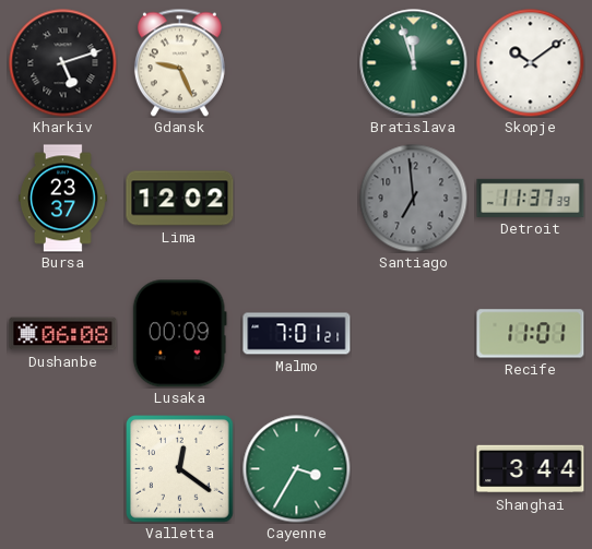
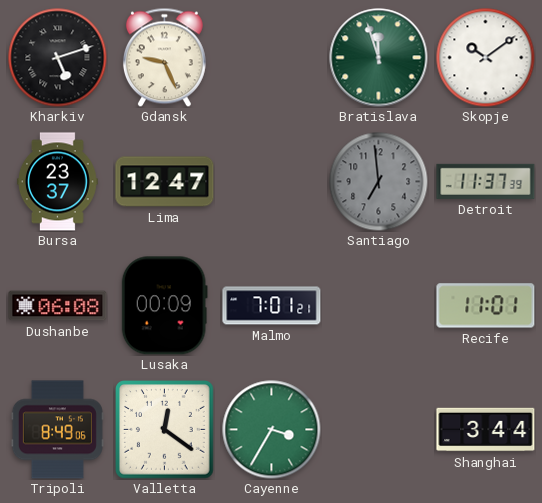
Lima: 12:02 -> 12:47
Tripoli: none -> 8:49
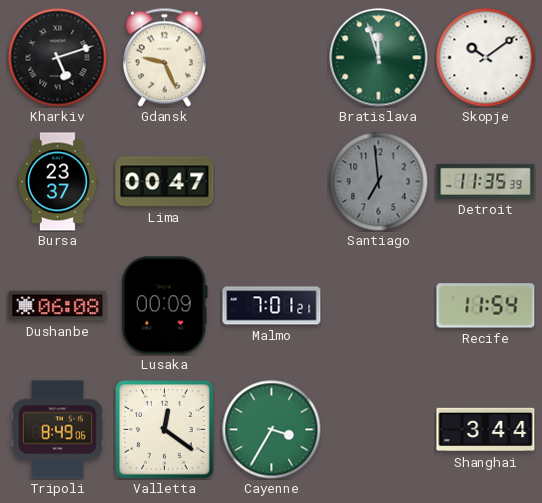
Lima: 12:47 -> 00:47
Detroit: 11:37 -> 11:35
Recife: 11:01 -> 11:54
